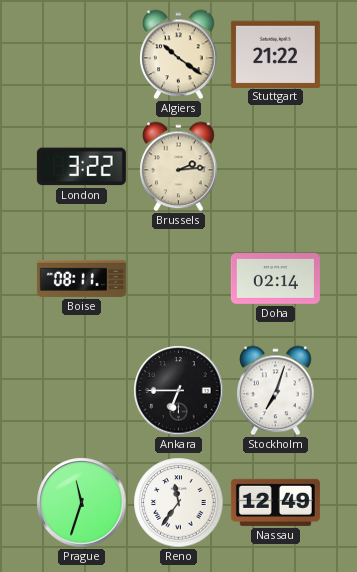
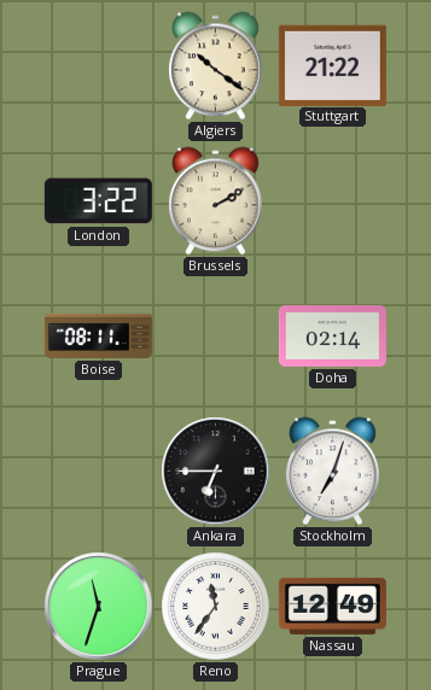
Brussels: 2:14 -> 2:10
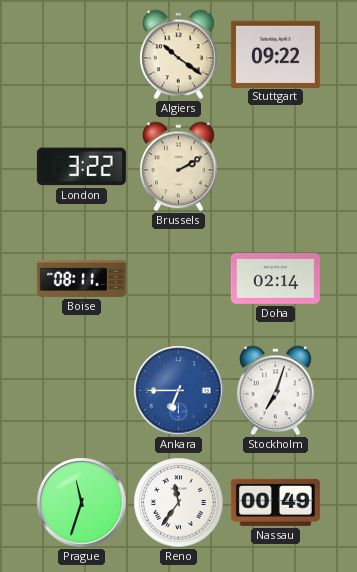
Stuttgart: 21:22 -> 09:22
Ankara dial: black -> blue
Nassau: 12:49 -> 00:49
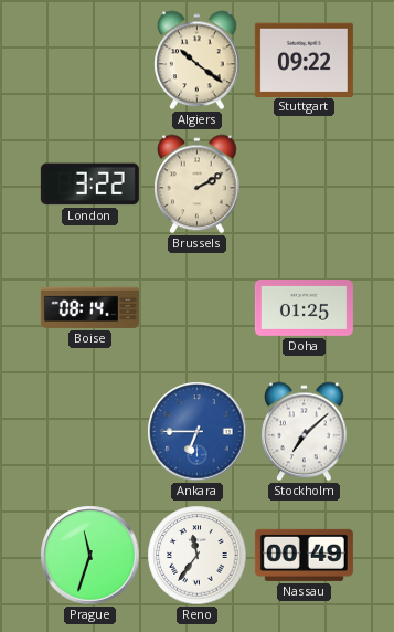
Boise: 08:11 -> 08:14
Doha: 02:14 -> 01:25
Stockholm: 7:03 -> 7:08
